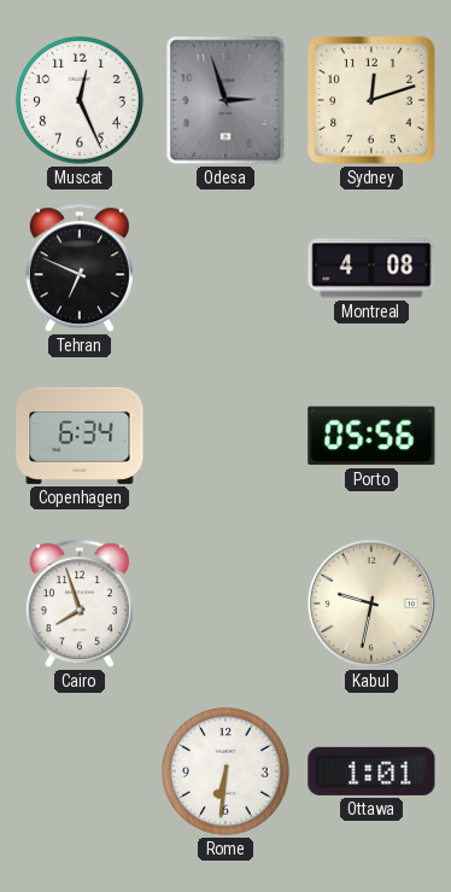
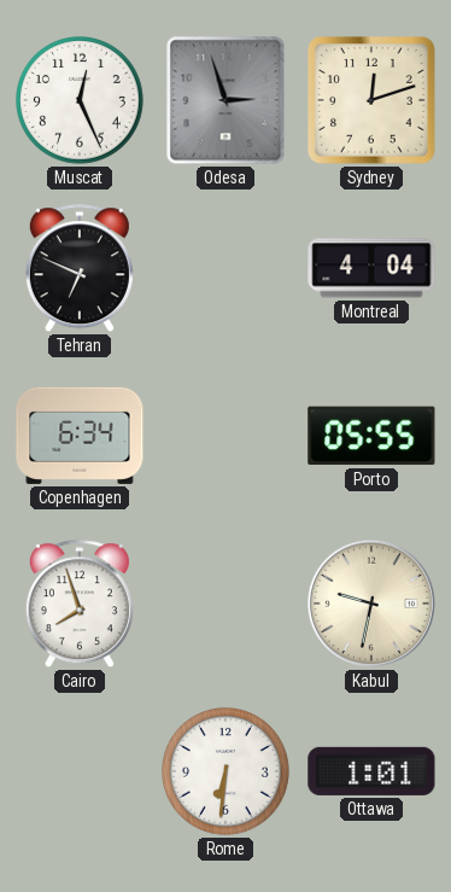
Montreal: 4:08 -> 4:04
Porto: 05:56 -> 05:55
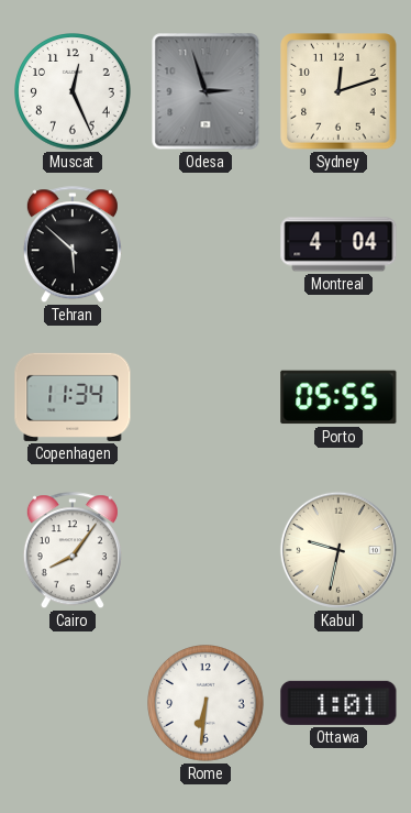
Tehran: 6:49 -> 5:52
Copenhagen: 6:34 -> 11:34
Cairo: 7:57 -> 8:06
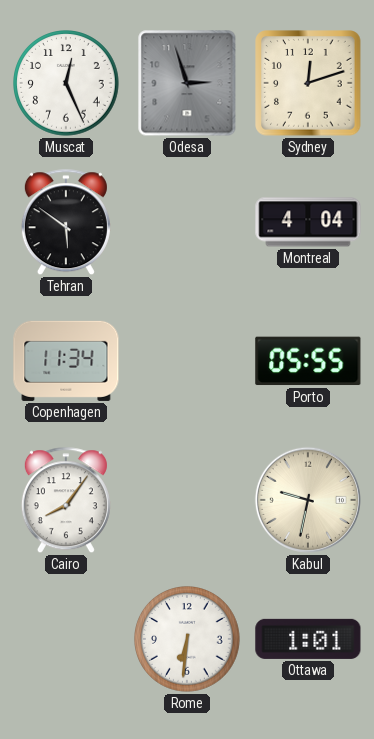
Tehran: 5:52 -> 5:51
